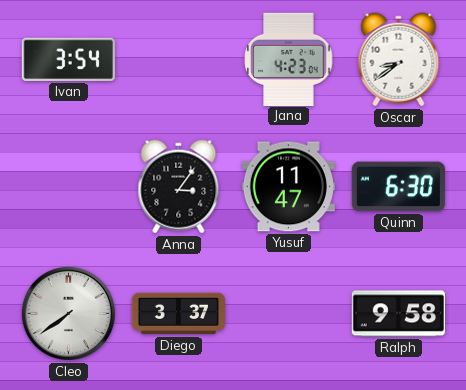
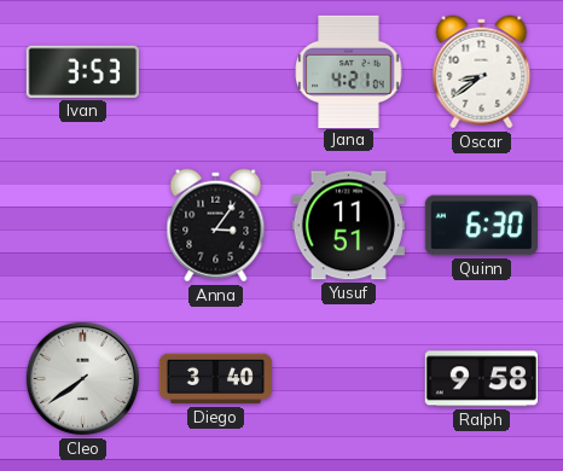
Ivan: 3:54 -> 3:53
Jana: 4:23 -> 4:21
Yusuf: 11:47 -> 11:51
Diego: 3:37 -> 3:40
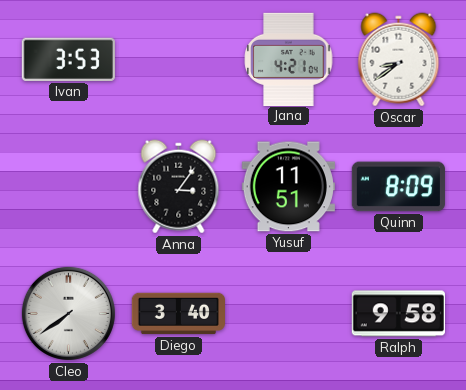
Quinn: 6:30 -> 8:09
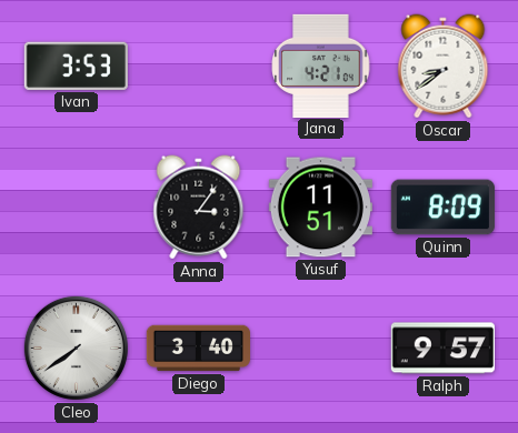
Ralph: 9:58 -> 9:57
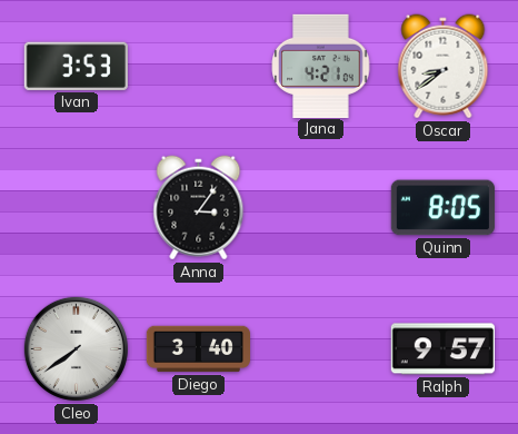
Yusuf: 11:51 -> none
Quinn: 8:09 -> 8:05
